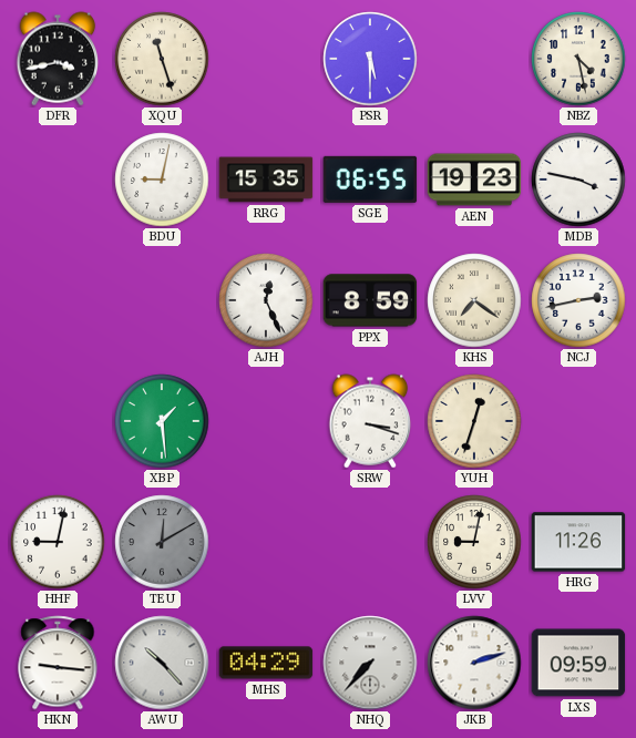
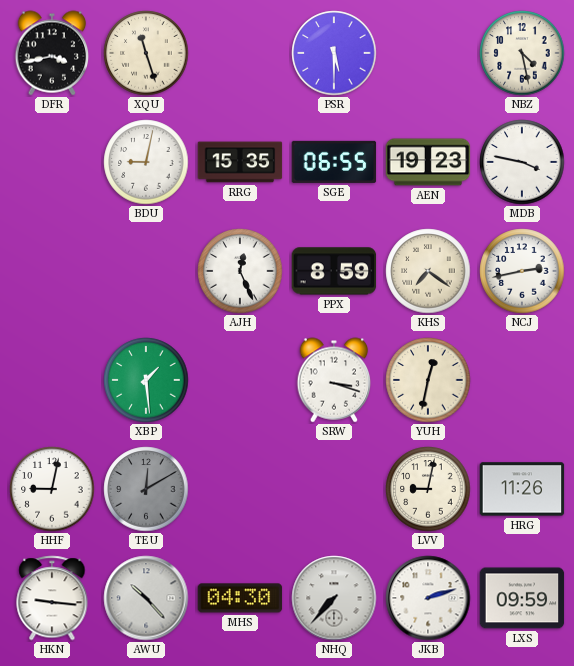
YUH: 12:33 -> 12:32
MHS: 04:29 -> 04:30
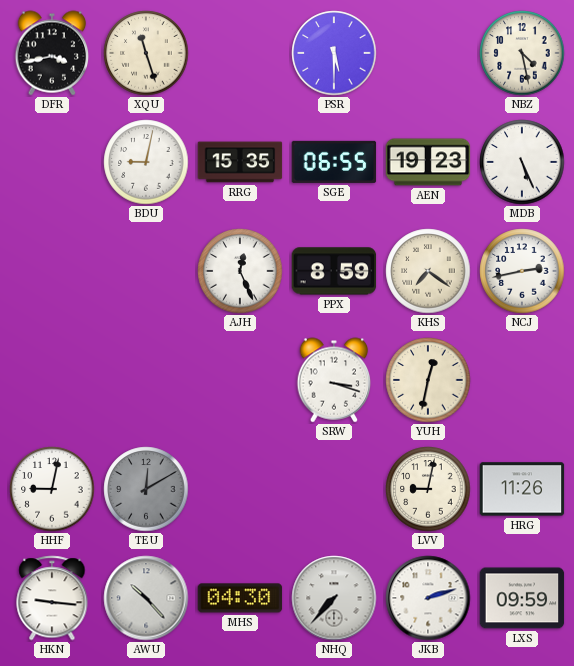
MDB: 3:47 -> 5:26
XBP: 1:29 -> none
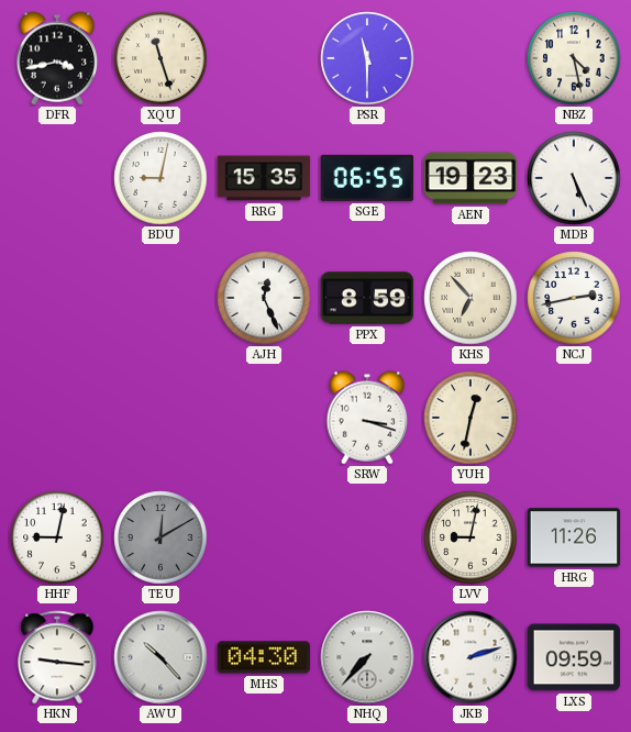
PSR: 5:30 -> 11:30
KHS: 7:21 -> 6:53
